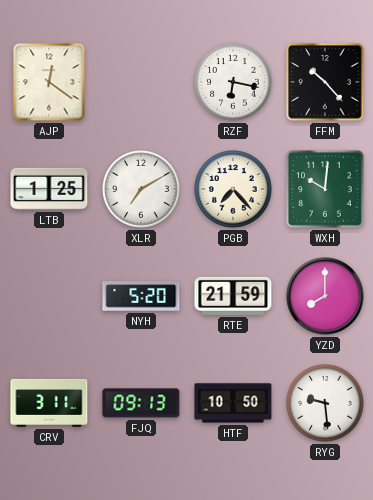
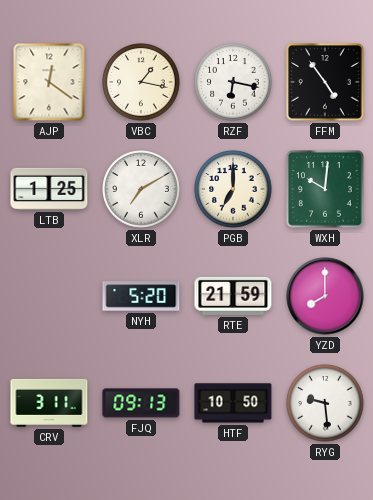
VBC: none -> 1:17
FFM: 10:23 -> 4:54
PGB: 7:23 -> 7:00
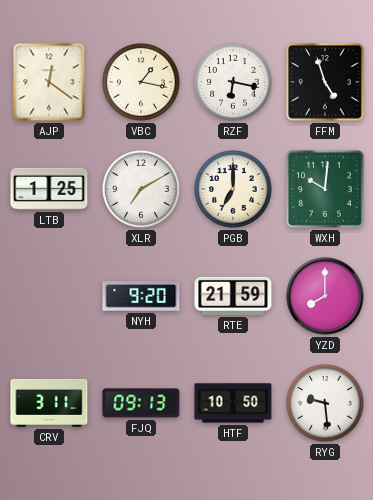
FFM: 4:54 -> 4:57
NYH: 5:20 -> 9:20
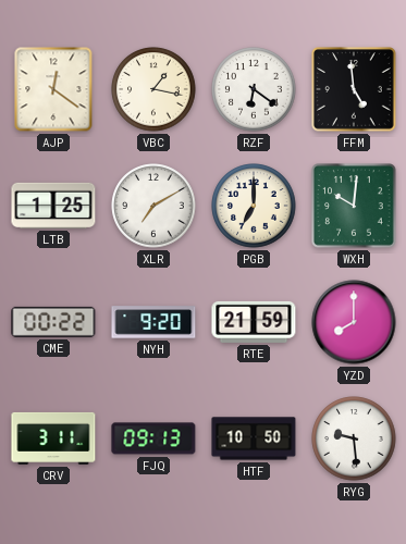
RZF: 6:17 -> 6:21
FFM: 4:57 -> 4:59
CME: none -> 00:22
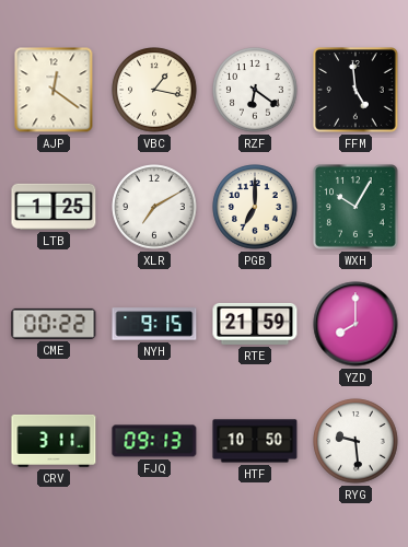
WXH: 10:01 -> 10:05
NYH: 9:20 -> 9:15
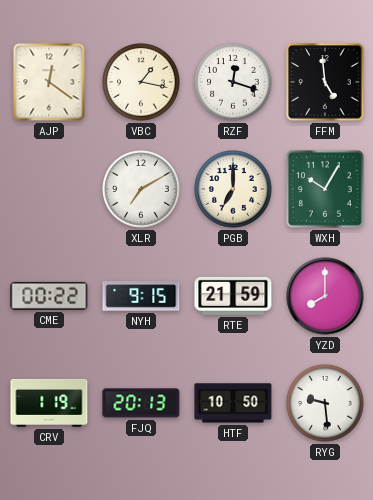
RZF: 6:21 -> 12:18
LTB: 1:25 -> none
CRV: 3:11 -> 1:19
FJQ: 09:13 -> 20:13
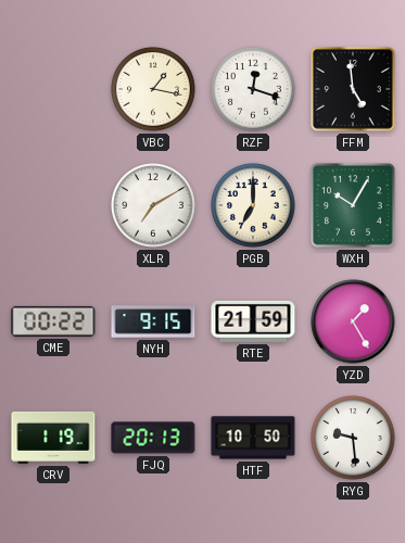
AJP: 12:21 -> none
YZD: 8:00 -> 1:25
